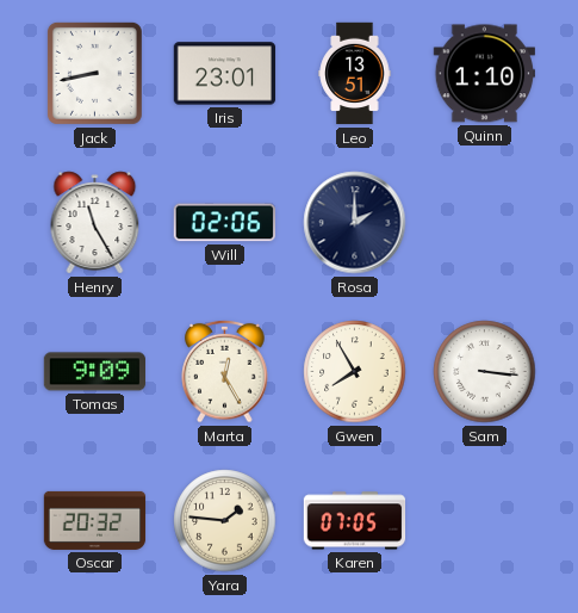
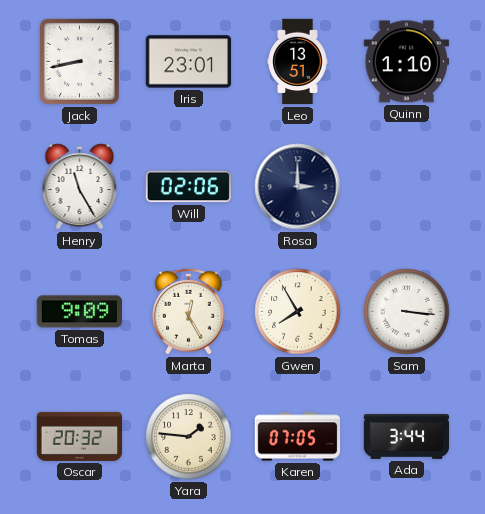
Rosa: 2:00 -> 3:00
Ada: none -> 3:44
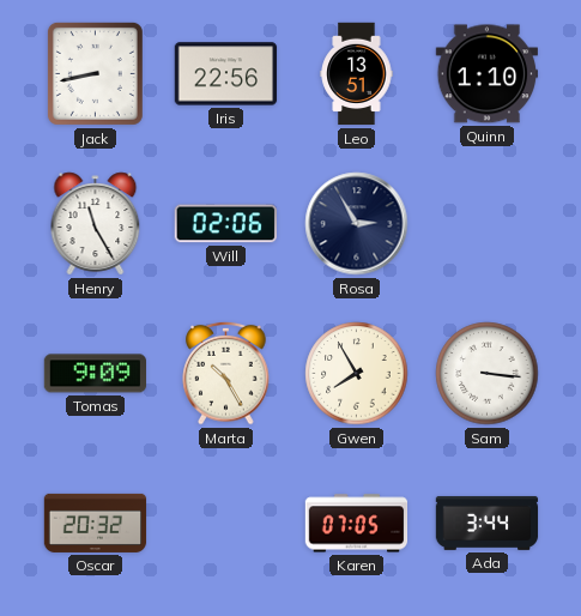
Iris: 23:01 -> 22:56
Rosa: 3:00 -> 2:55
Marta: 12:25 -> 10:25
Yara: 1:46 -> none
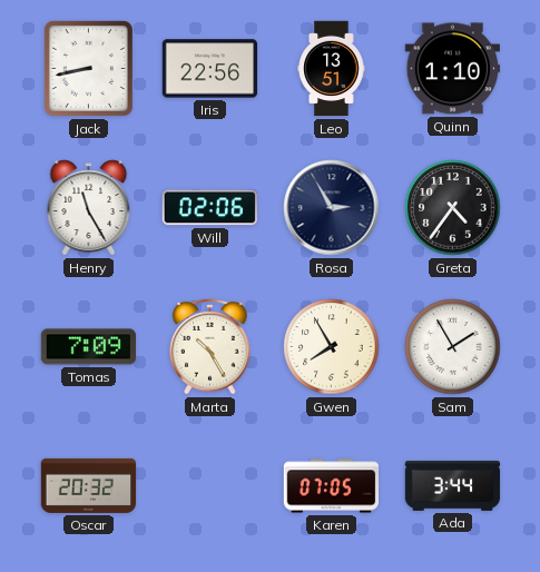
Greta: none -> 4:36
Tomas: 9:09 -> 7:09
Sam: 3:16 -> 1:55
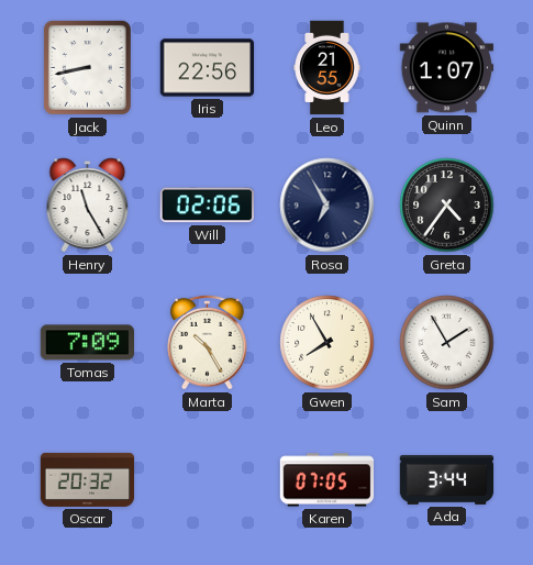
Leo: 13:51 -> 21:55
Quinn: 1:10 -> 1:07
Rosa: 2:55 -> 6:55
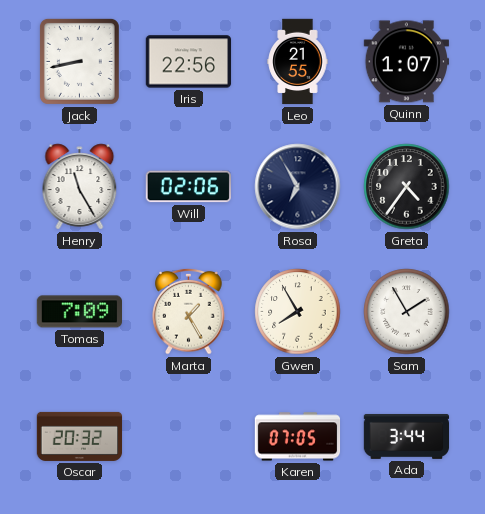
Marta: 10:25 -> 1:25
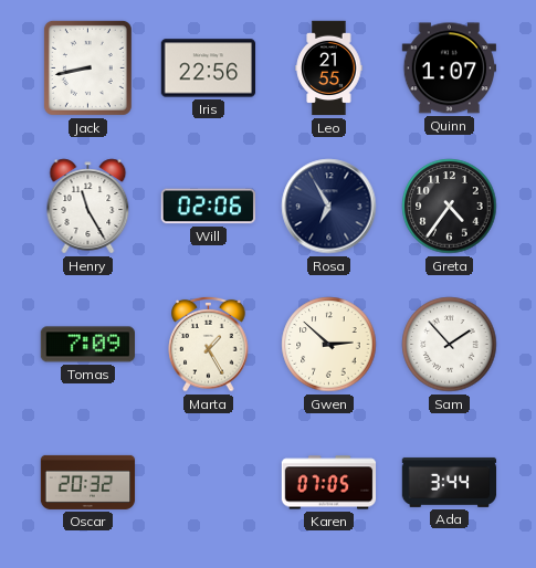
Gwen: 7:55 -> 2:52
Sam: 1:55 -> 1:53
